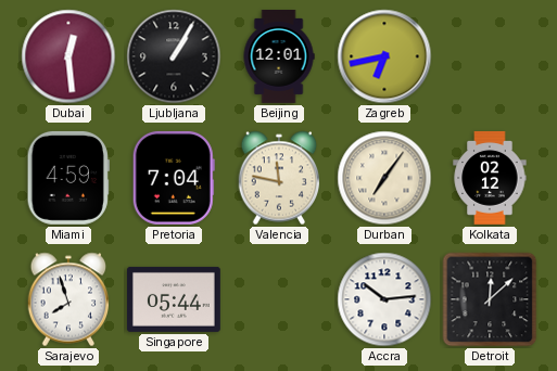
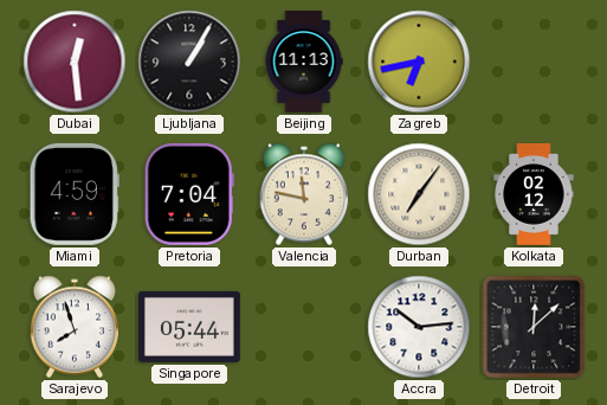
Beijing: 12:01 -> 11:13
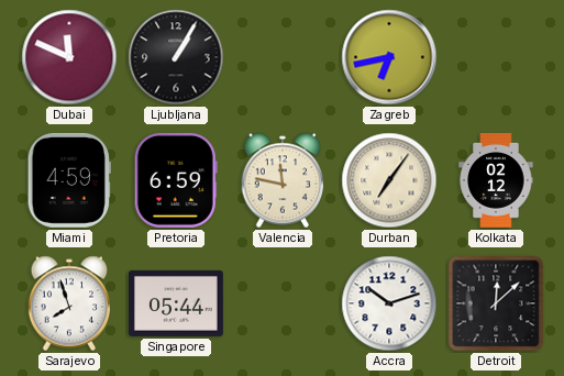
Dubai: 12:29 -> 11:49
Beijing: 11:13 -> none
Pretoria: 7:04 -> 6:59
Accra: 10:14 -> 10:12
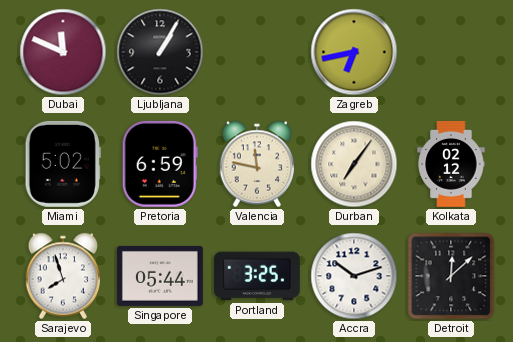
Miami: 4:59 -> 5:02
Portland: none -> 3:25
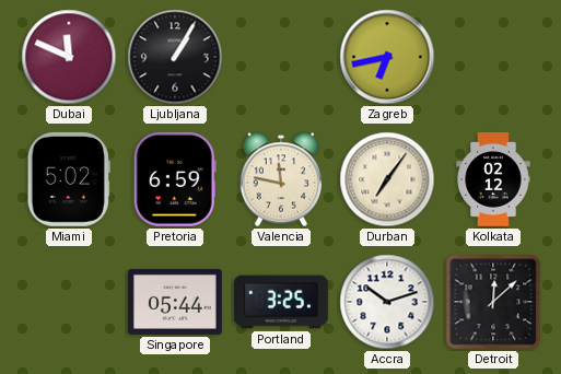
Sarajevo: 7:57 -> none
